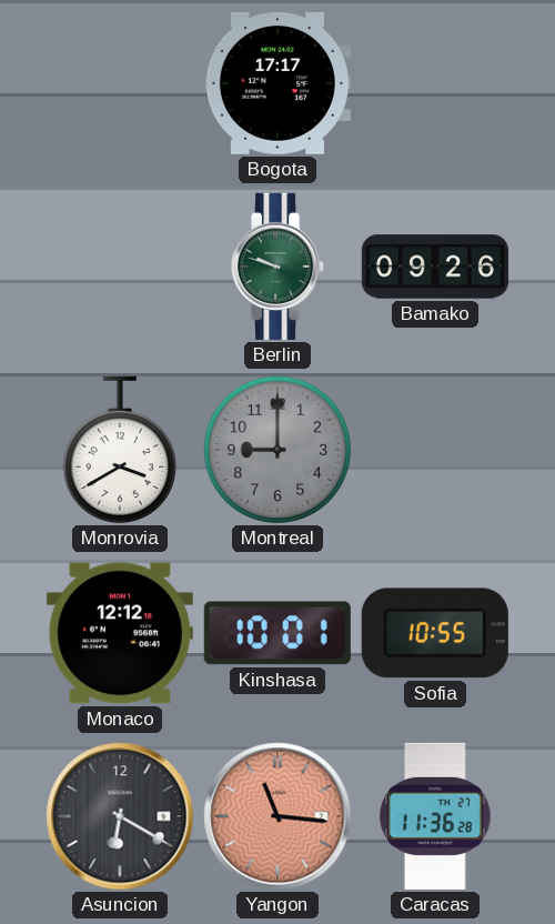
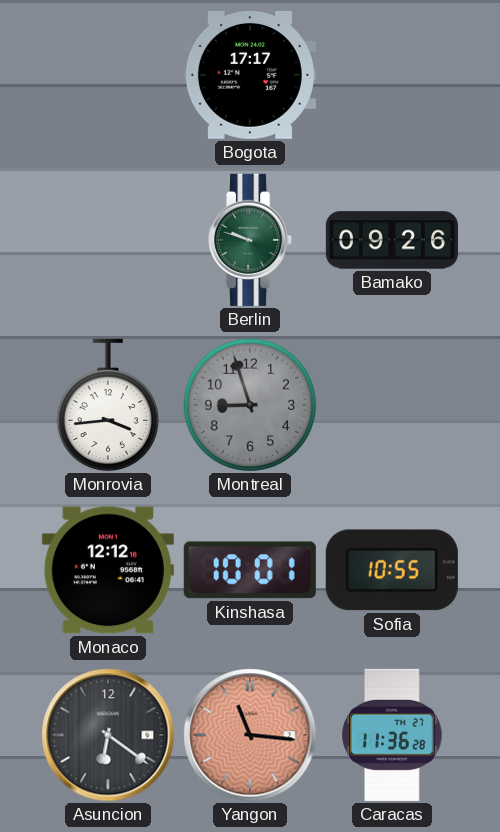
Monrovia: 3:40 -> 3:44
Montreal: 9:00 -> 8:57
Asuncion: 6:20 -> 6:21
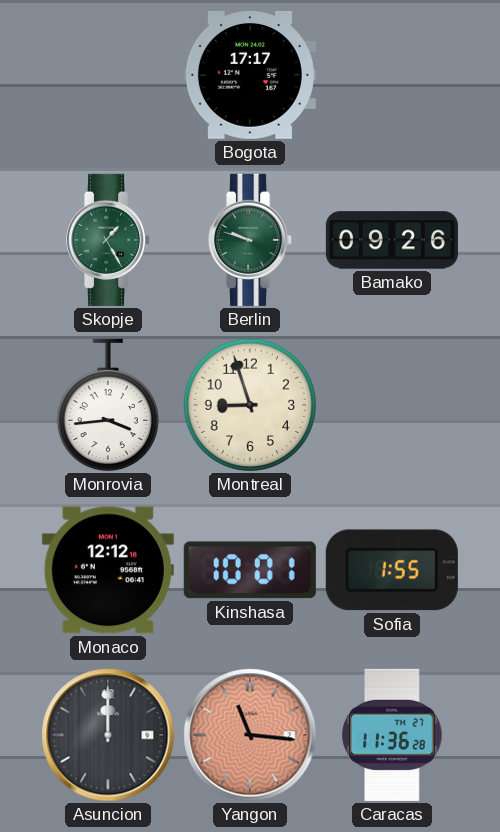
Skopje: none -> 1:25
Montreal dial: grey -> cream
Sofia: 10:55 -> 1:55
Asuncion: 6:21 -> 12:00
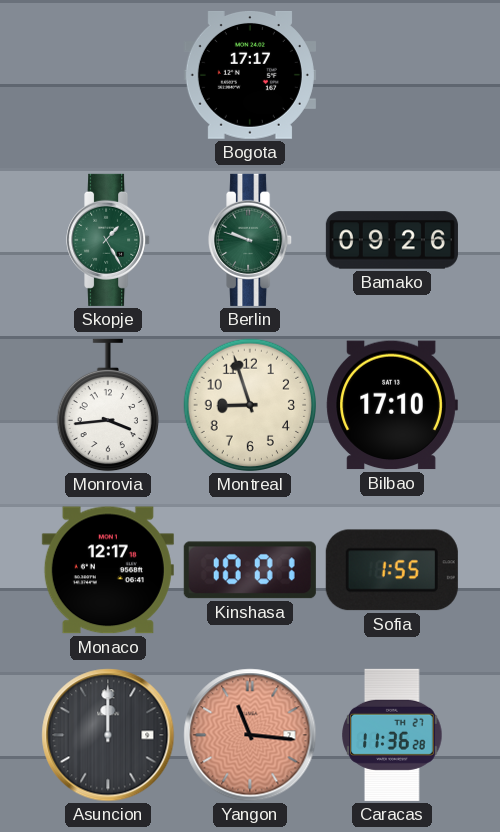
Bilbao: none -> 17:10
Monaco: 12:12 -> 12:17
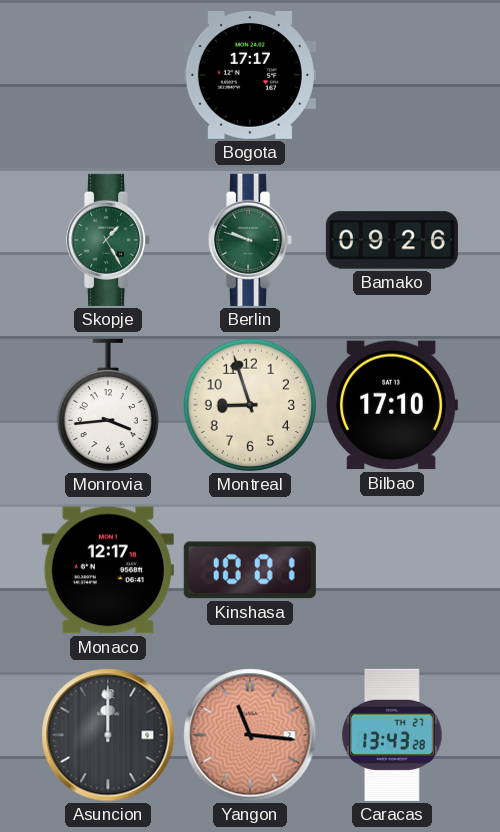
Sofia: 1:55 -> none
Caracas: 11:36 -> 13:43
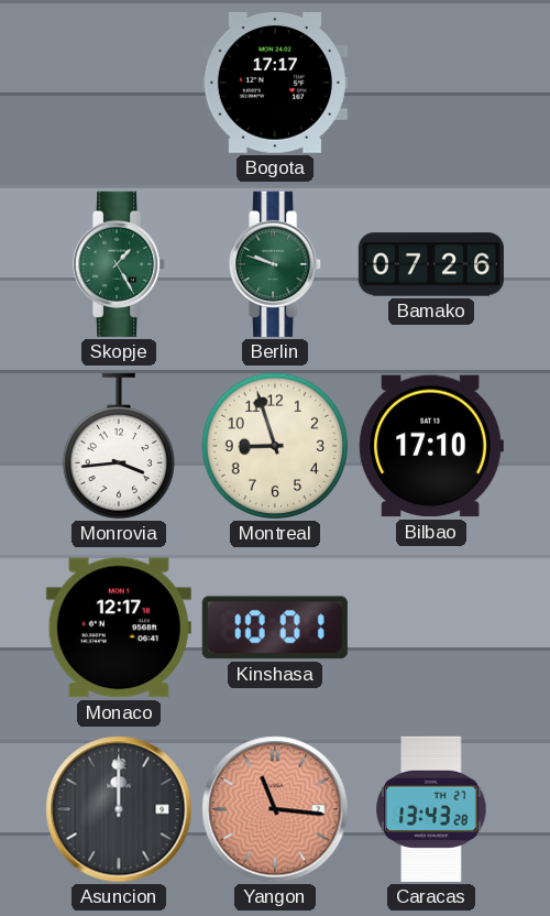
Bamako: 09:26 -> 07:26
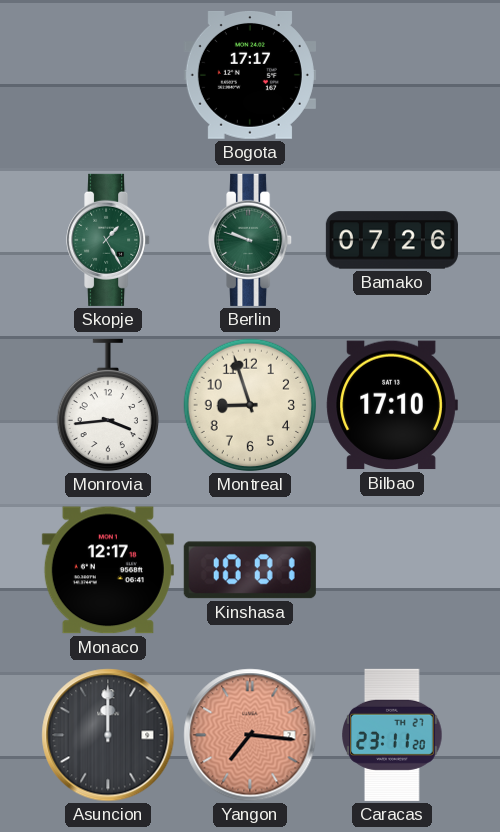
Yangon: 11:16 -> 7:16
Caracas: 13:43 -> 23:11
